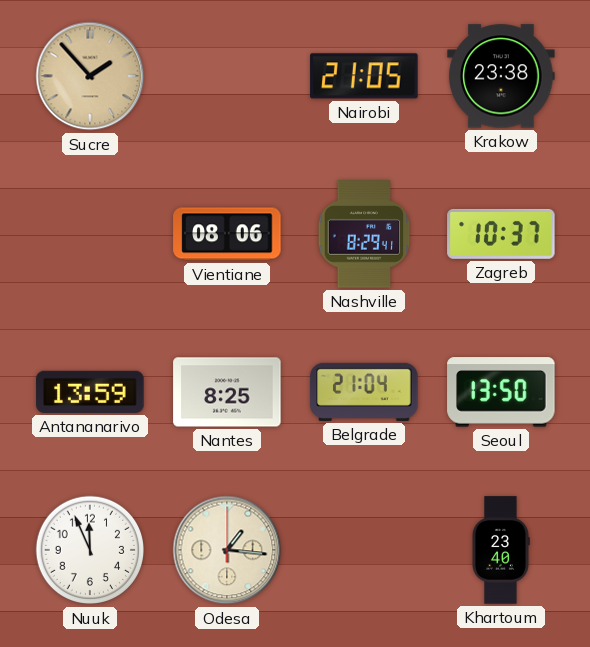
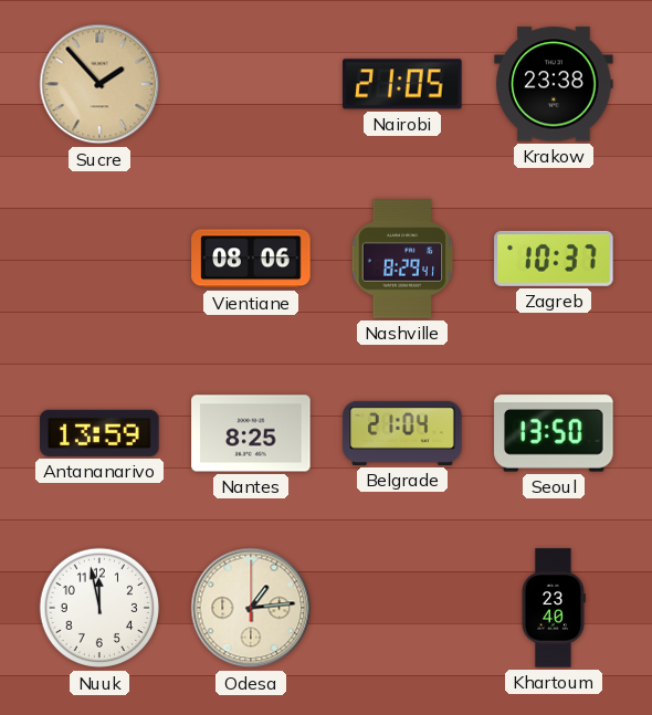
Nuuk: 11:56 -> 11:58
Odesa: 1:16 -> 1:14
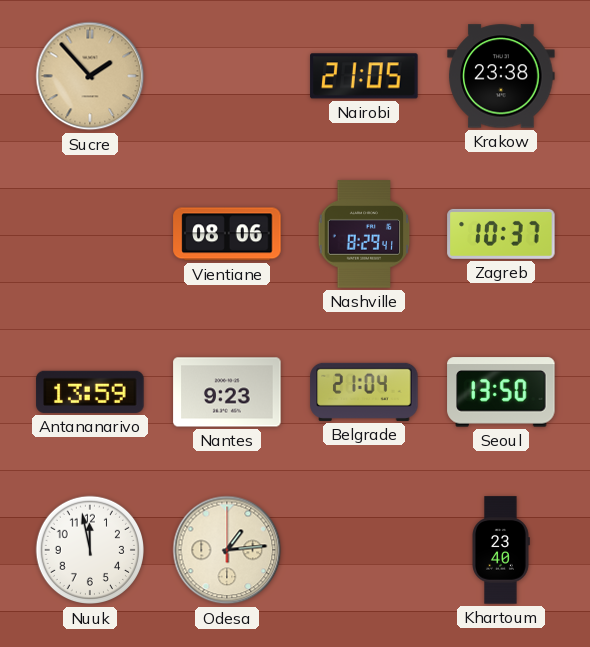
Nantes: 8:25 -> 9:23
